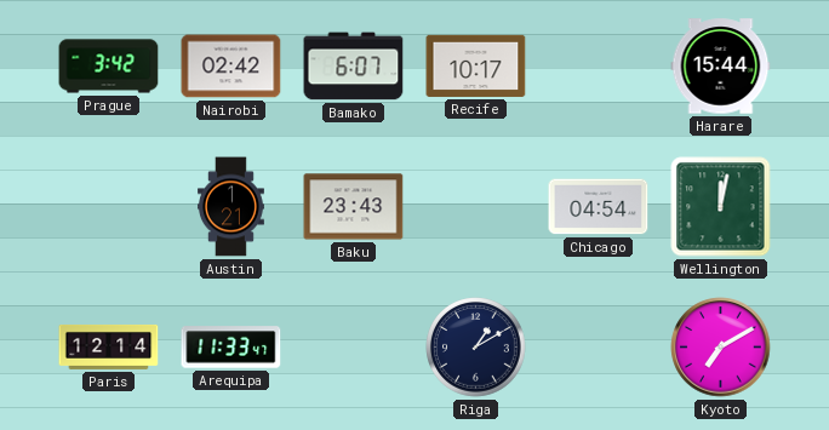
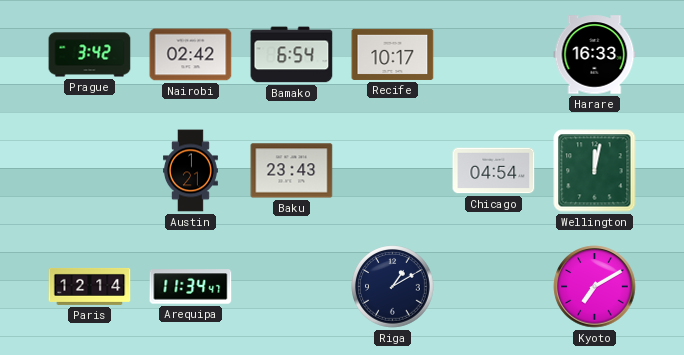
Bamako: 6:07 -> 6:54
Harare: 15:44 -> 16:33
Arequipa: 11:33 -> 11:34
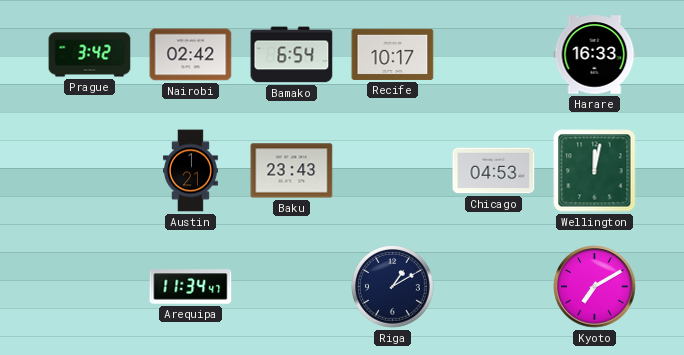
Chicago: 04:54 -> 04:53
Paris: 12:14 -> none
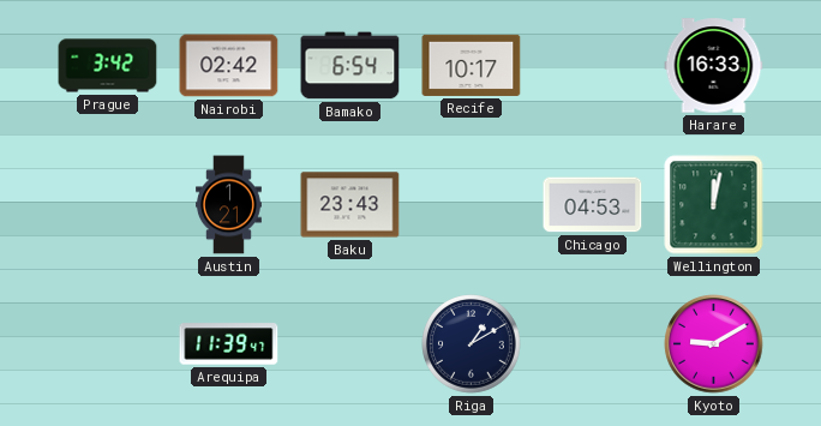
Arequipa: 11:34 -> 11:39
Kyoto: 7:10 -> 9:10
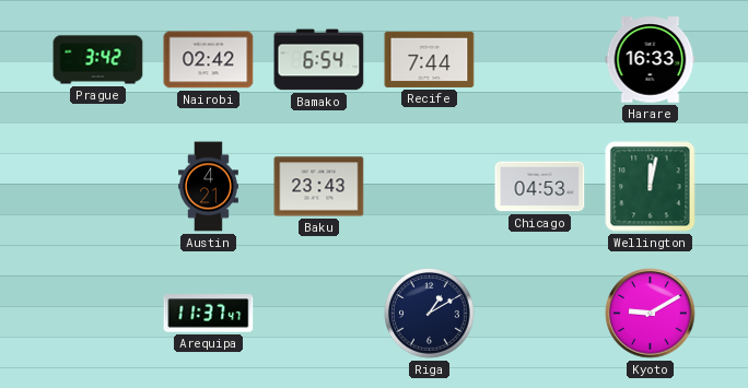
Recife: 10:17 -> 7:44
Austin: 1:21 -> 4:21
Arequipa: 11:39 -> 11:37
